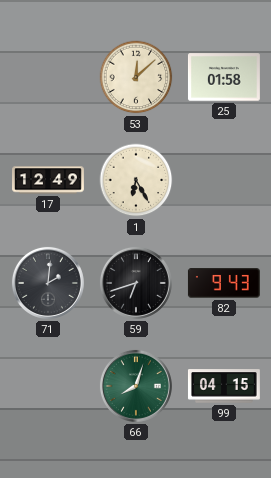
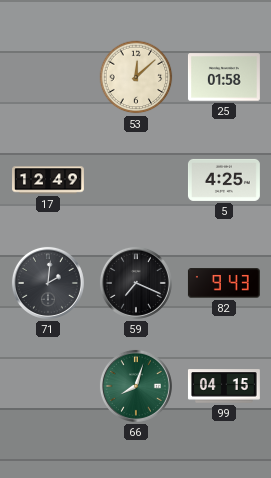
1: 6:25 -> none
5: none -> 4:25
59: 6:42 -> 7:19
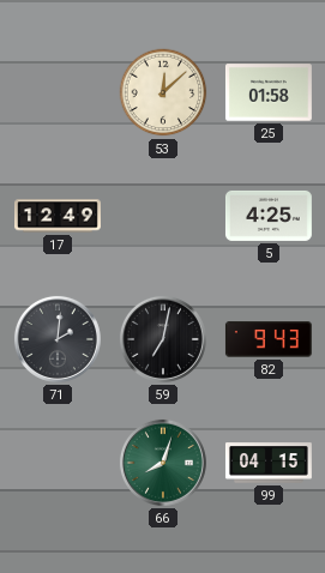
59: 7:19 -> 7:02
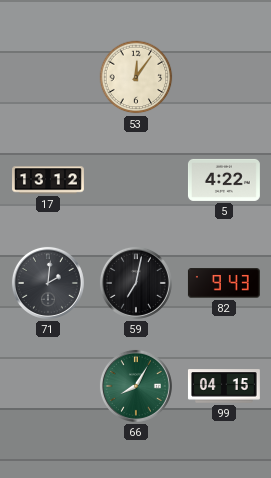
53: 12:08 -> 12:06
25: 01:58 -> none
17: 12:49 -> 13:12
5: 4:25 -> 4:22
66: 8:03 -> 8:05
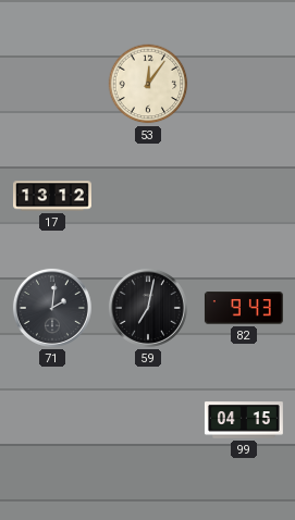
5: 4:22 -> none
66: 8:05 -> none
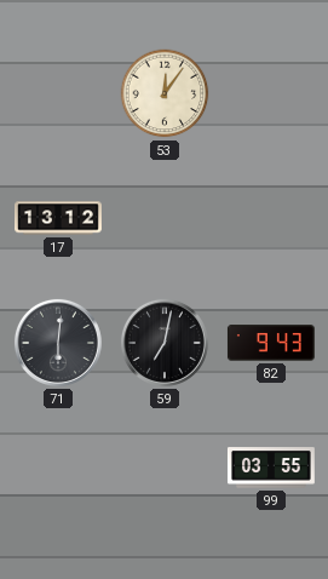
71: 2:01 -> 6:01
99: 04:15 -> 03:55
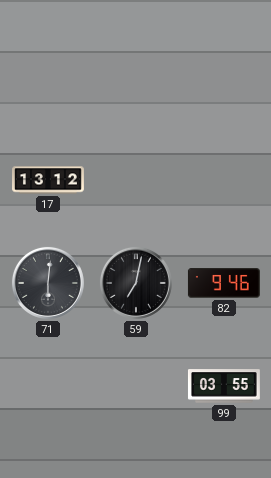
53: 12:06 -> none
82: 9:43 -> 9:46
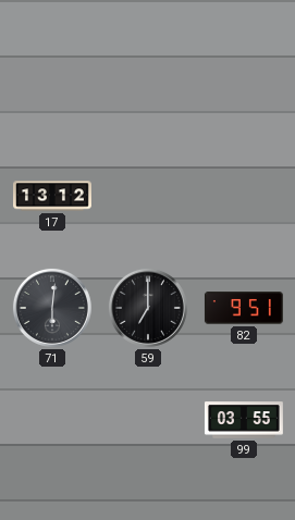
59: 7:02 -> 7:00
82: 9:46 -> 9:51
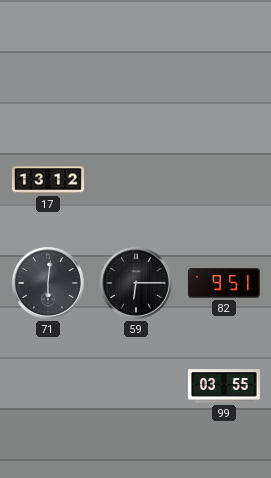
59: 7:00 -> 6:15
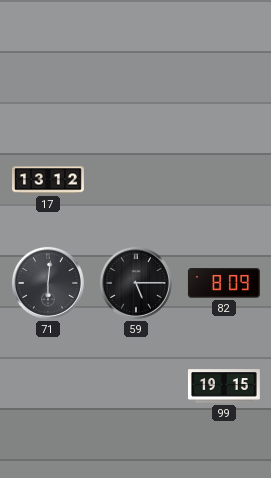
59: 6:15 -> 5:15
82: 9:51 -> 8:09
99: 03:55 -> 19:15
